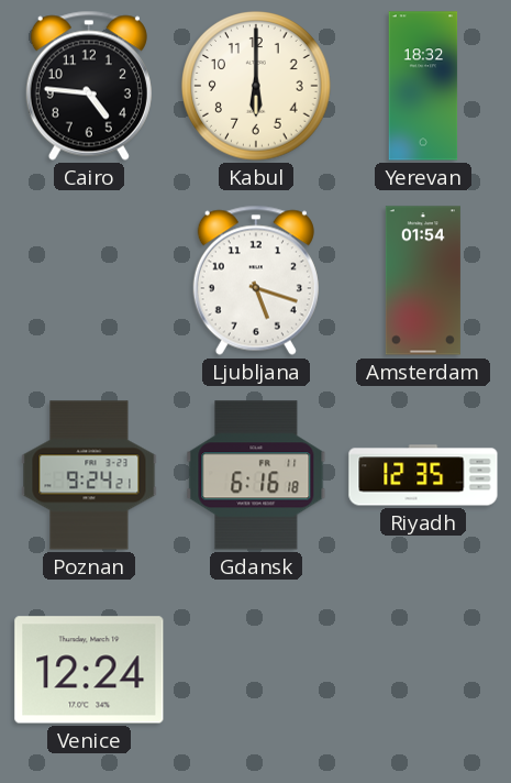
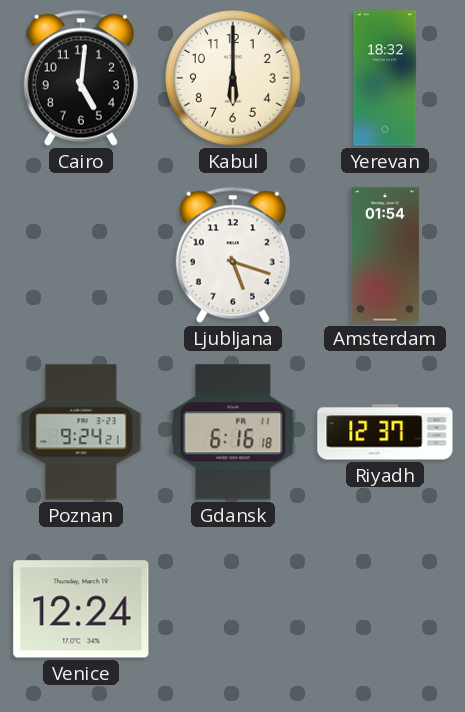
Cairo: 4:46 -> 5:01
Riyadh: 12:35 -> 12:37
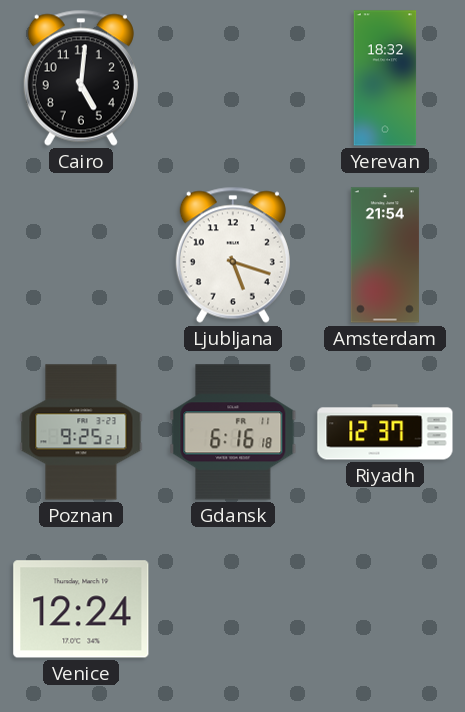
Kabul: 6:00 -> none
Amsterdam: 01:54 -> 21:54
Poznan: 9:24 -> 9:25
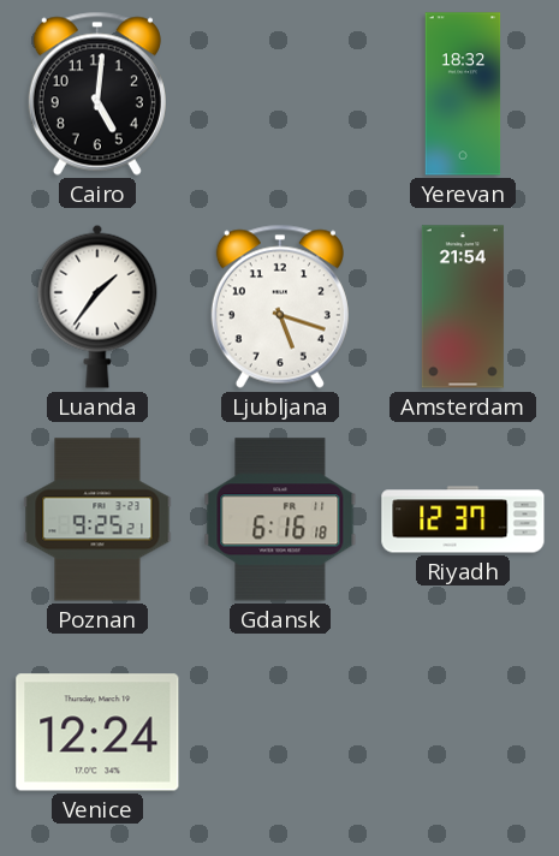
Luanda: none -> 1:36
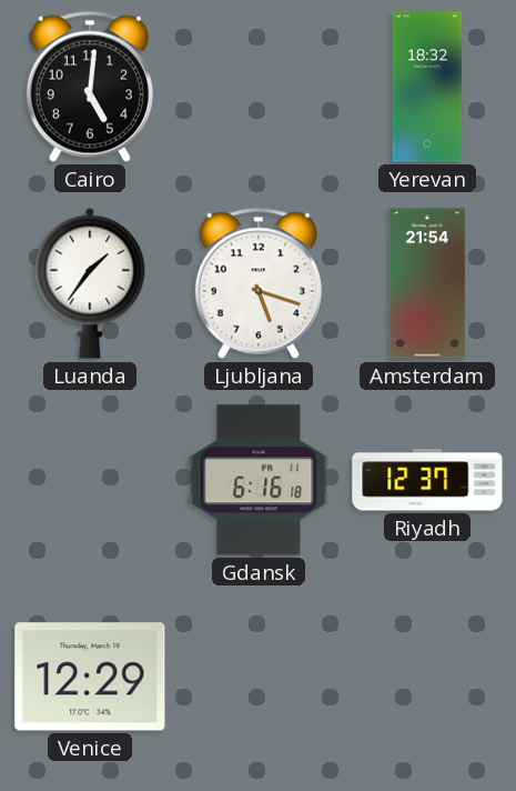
Poznan: 9:25 -> none
Venice: 12:24 -> 12:29
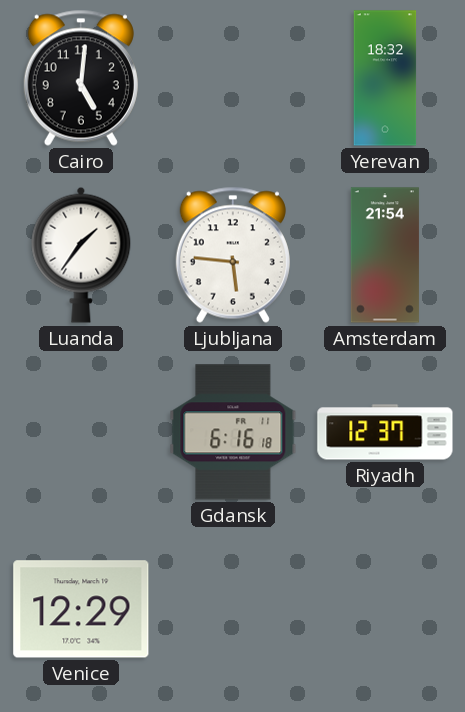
Ljubljana: 5:18 -> 5:46
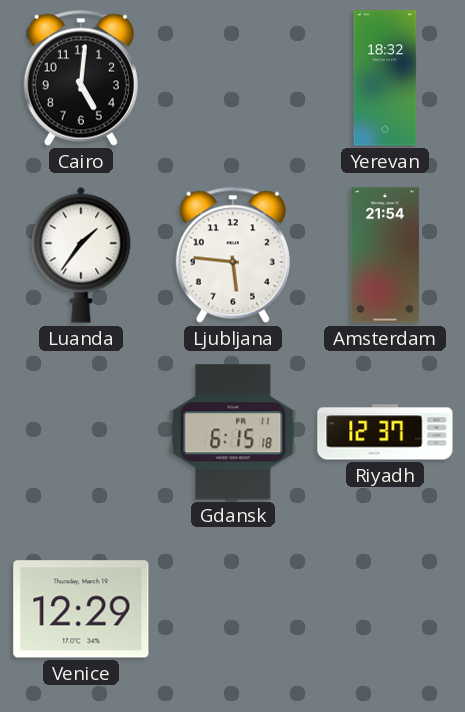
Gdansk: 6:16 -> 6:15
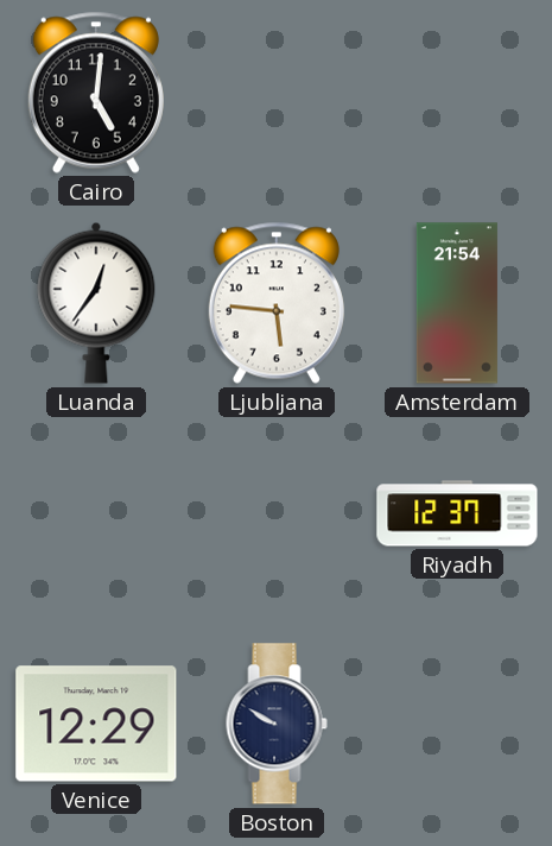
Yerevan: 18:32 -> none
Luanda: 1:36 -> 12:36
Gdansk: 6:15 -> none
Boston: none -> 9:50
